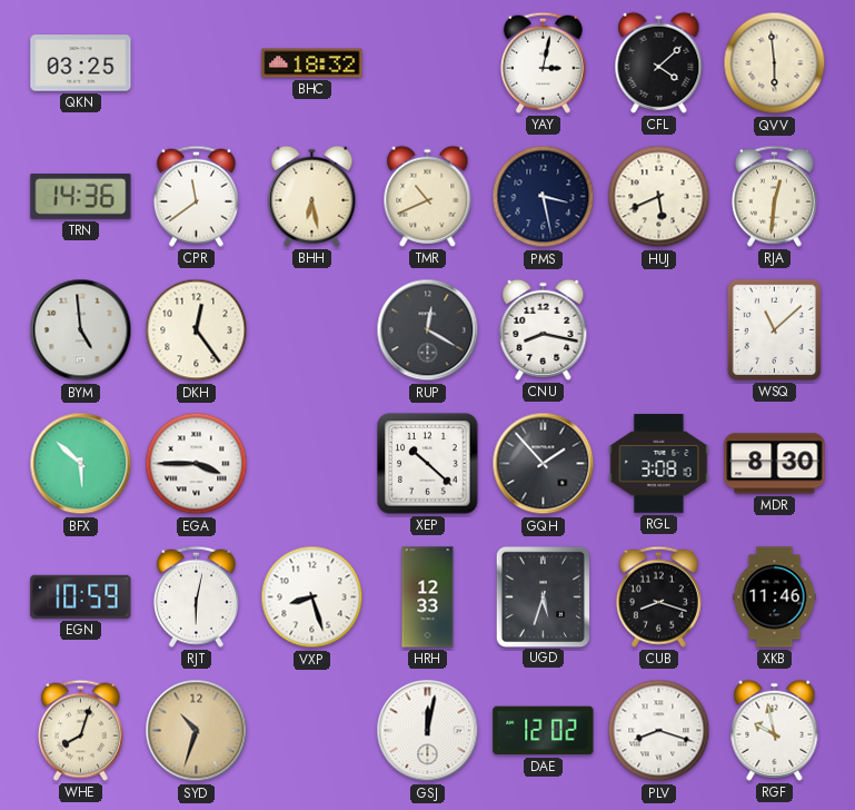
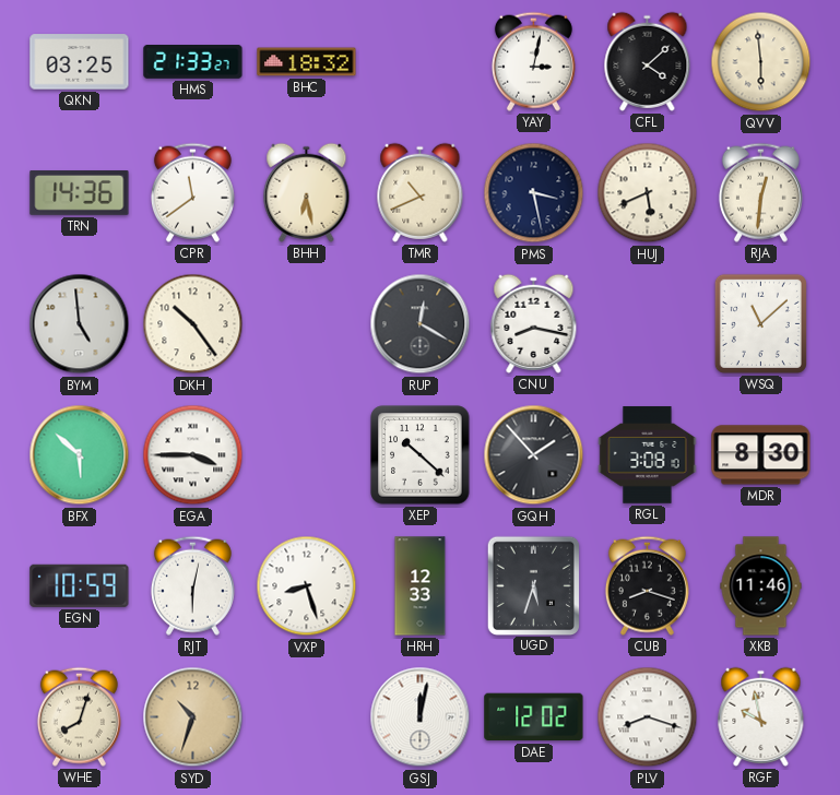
HMS: none -> 21:33
DKH: 12:24 -> 10:24
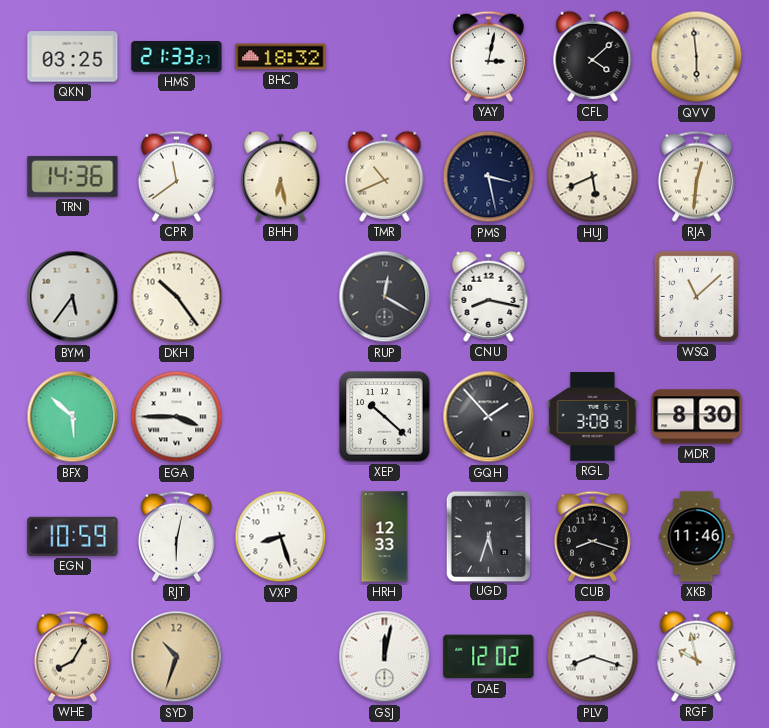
BYM: 4:59 -> 5:36
WHE: 8:03 -> 8:05
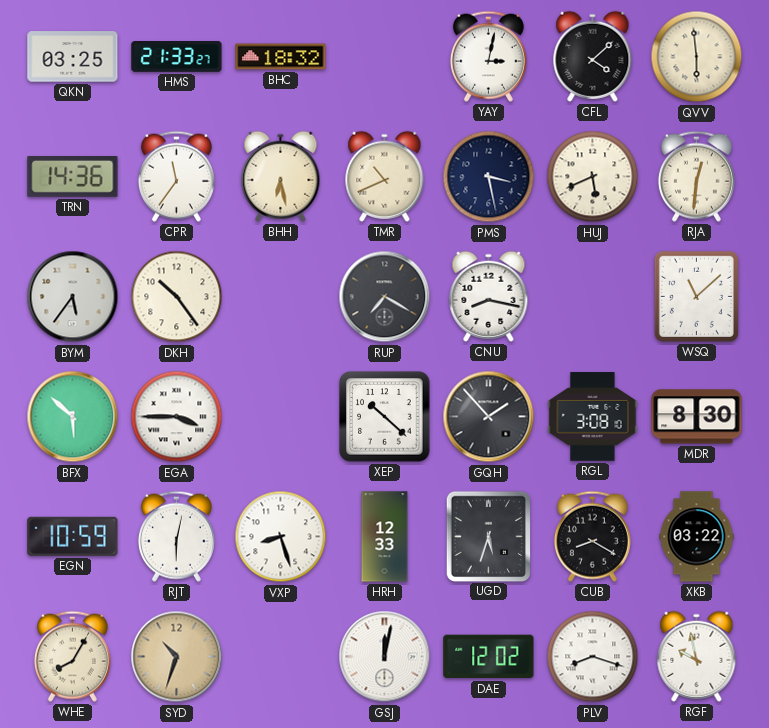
CPR: 11:39 -> 11:36
RUP: 12:20 -> 7:20
CUB: 8:18 -> 8:20
XKB: 11:46 -> 03:22
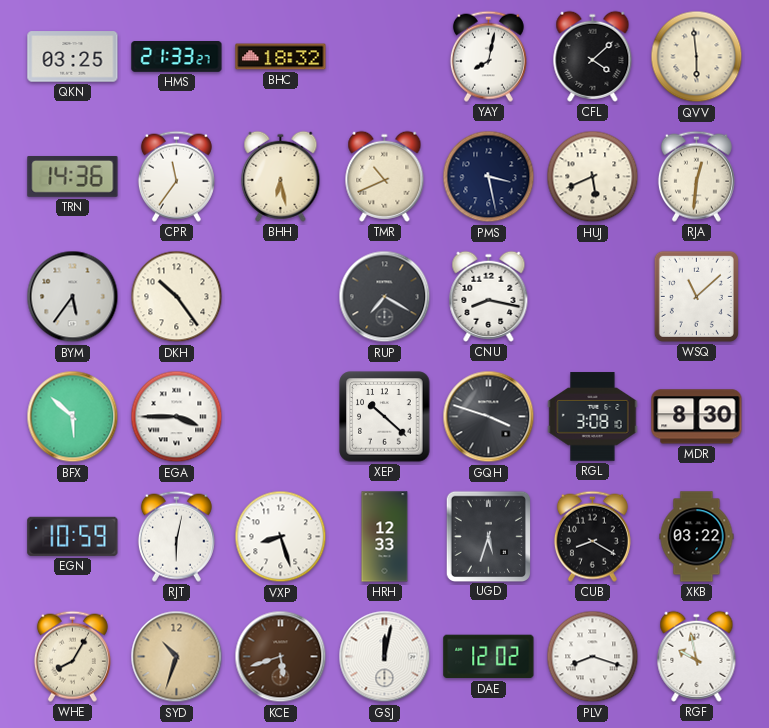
YAY: 3:02 -> 8:02
GQH: 1:53 -> 3:48
KCE: none -> 5:42
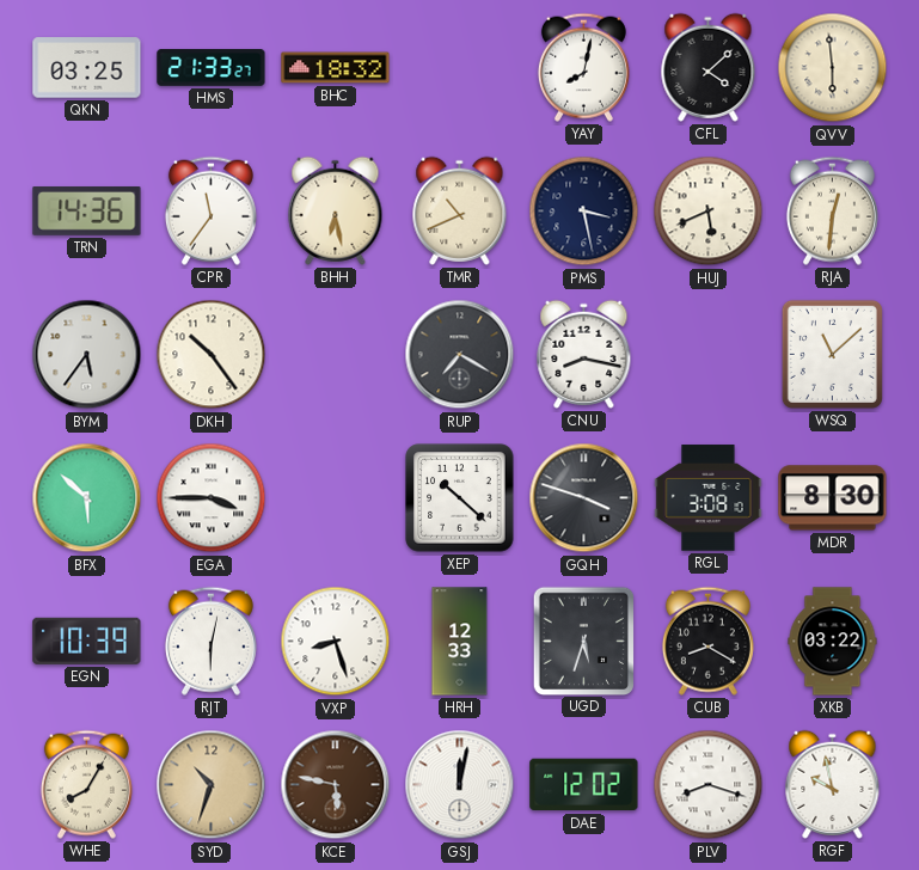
EGN: 10:59 -> 10:39
KCE: 5:42 -> 5:47
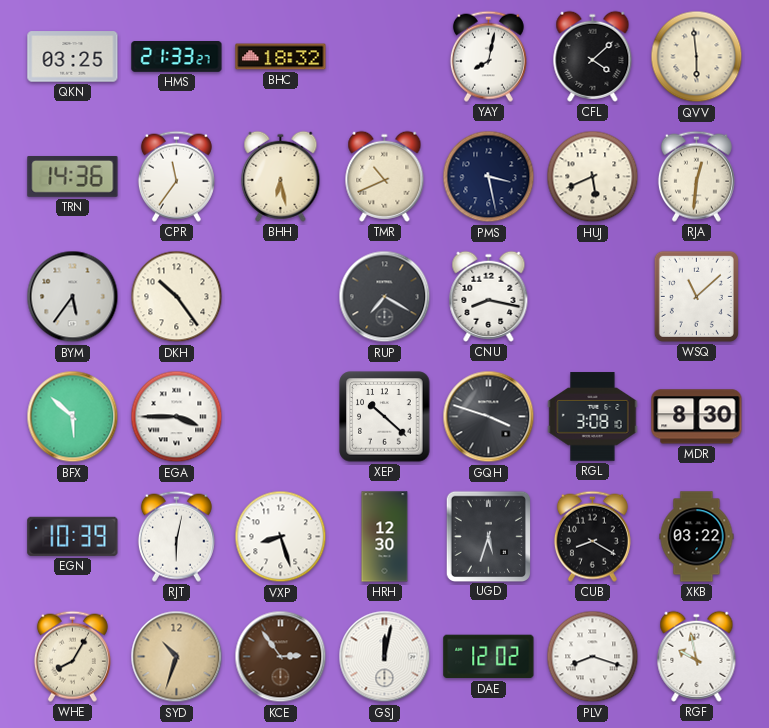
HRH: 12:33 -> 12:30
KCE: 5:47 -> 2:54
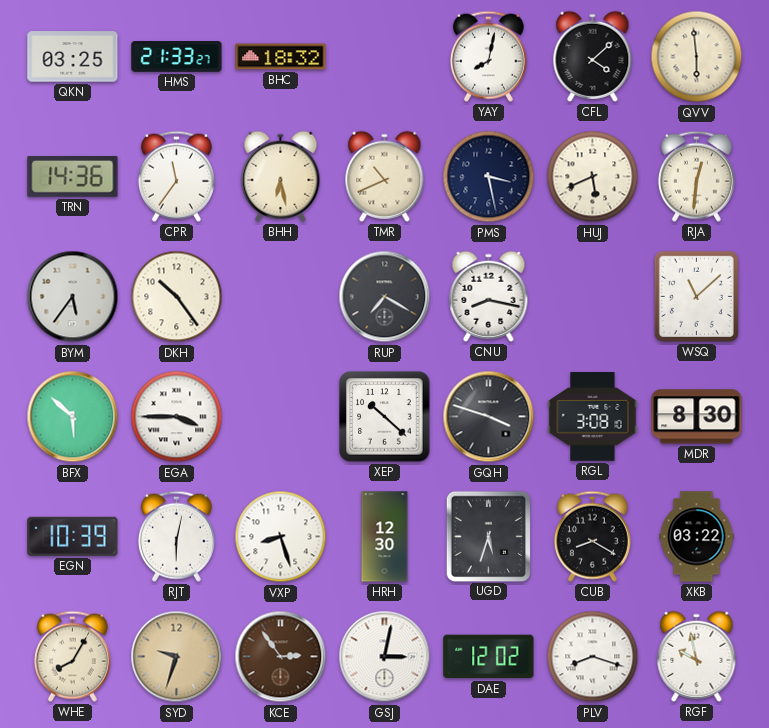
SYD: 10:33 -> 9:33
GSJ: 12:02 -> 3:02
